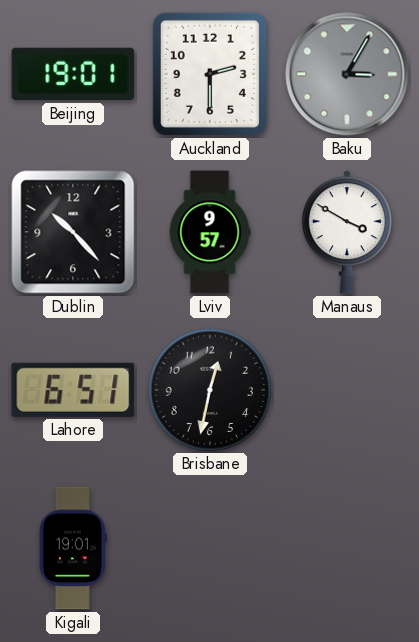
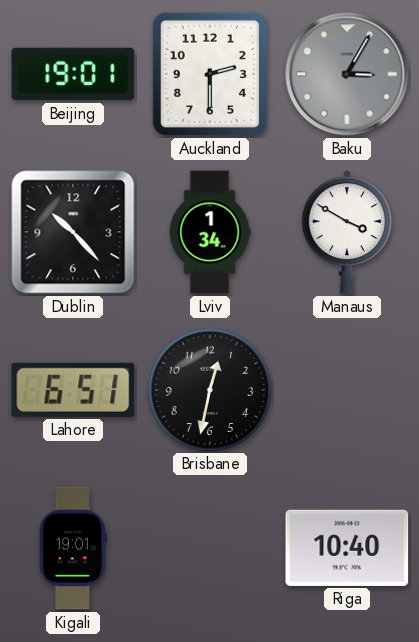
Lviv: 9:57 -> 1:34
Riga: none -> 10:40
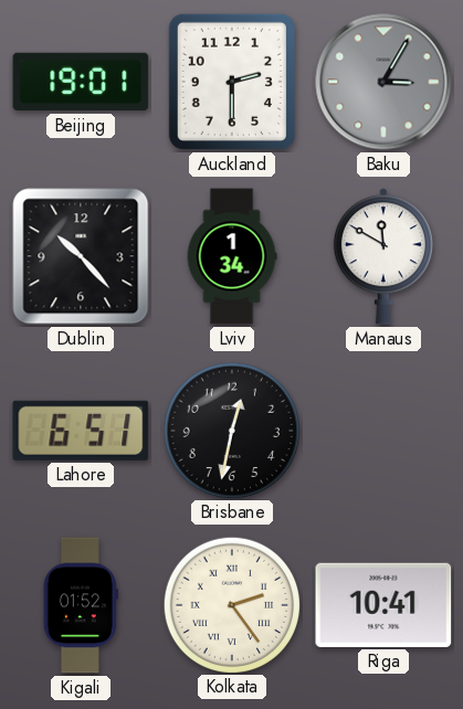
Manaus: 3:50 -> 11:50
Kigali: 19:01 -> 01:52
Kolkata: none -> 2:24
Riga: 10:40 -> 10:41
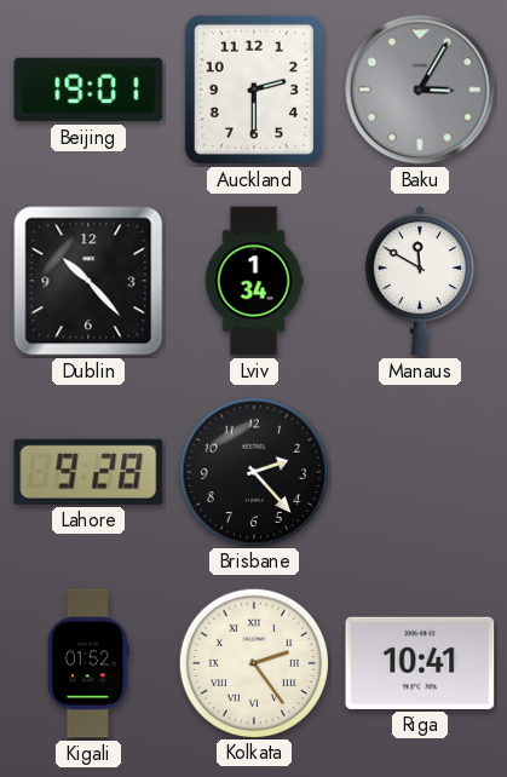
Lahore: 6:51 -> 9:28
Brisbane: 12:32 -> 2:23
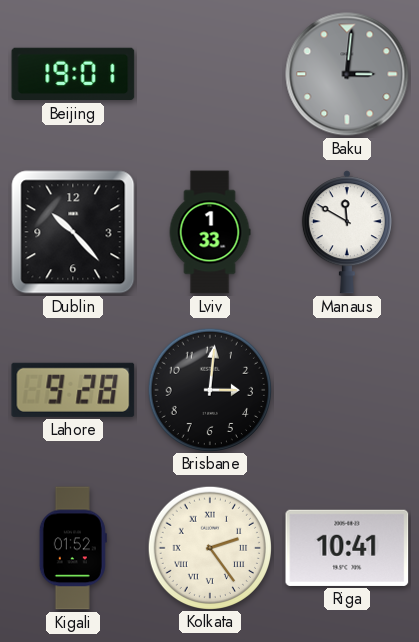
Auckland: 2:30 -> none
Baku: 3:05 -> 3:01
Lviv: 1:34 -> 1:33
Brisbane: 2:23 -> 3:01
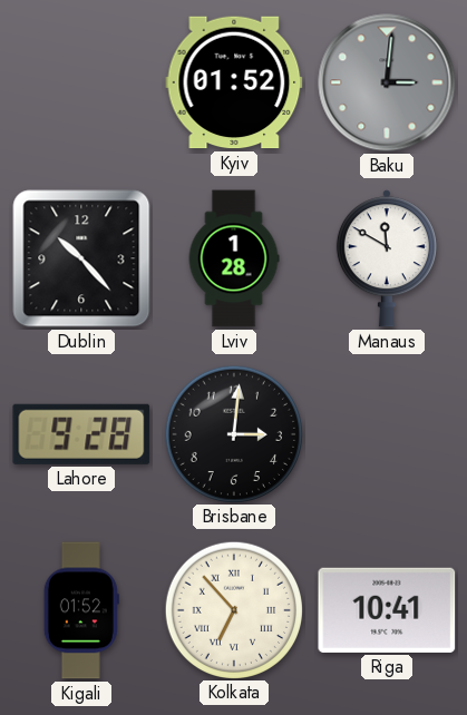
Beijing: 19:01 -> none
Kyiv: none -> 01:52
Lviv: 1:33 -> 1:28
Kolkata: 2:24 -> 6:53
